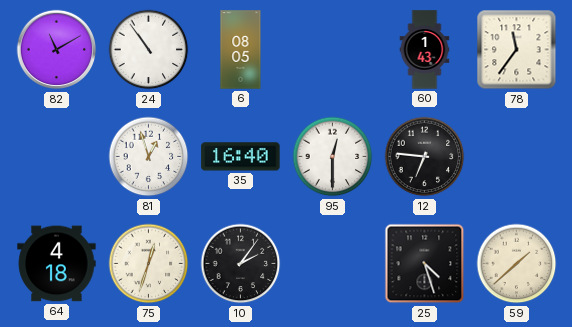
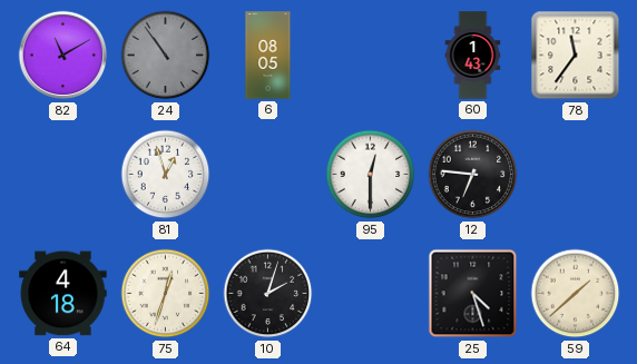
24 dial: white -> grey
35: 16:40 -> none
10: 2:06 -> 2:03
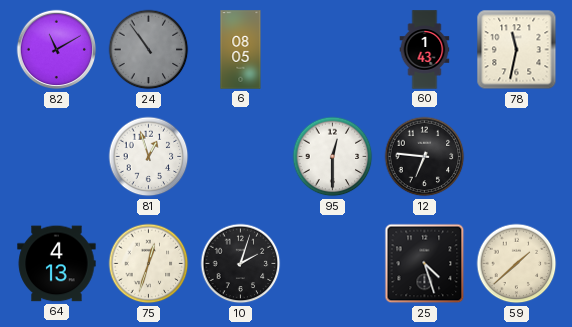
78: 11:36 -> 11:32
64: 4:18 -> 4:13
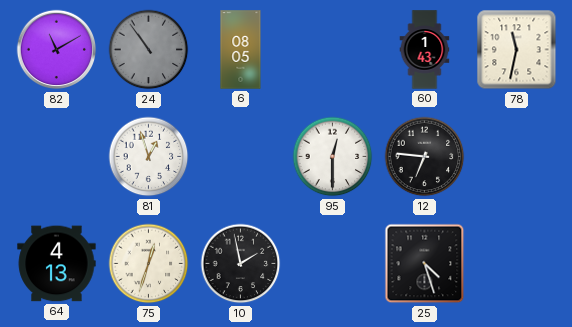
10: 2:03 -> 1:58
59: 1:38 -> none
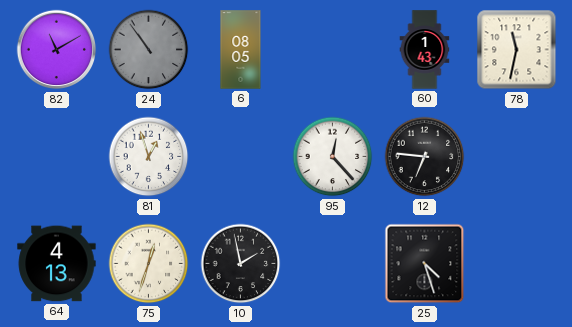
95: 12:30 -> 12:23
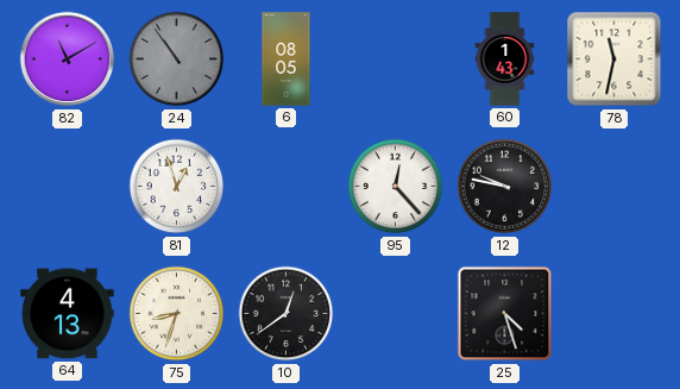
12: 6:46 -> 9:47
75: 12:33 -> 8:33
10: 1:58 -> 12:39
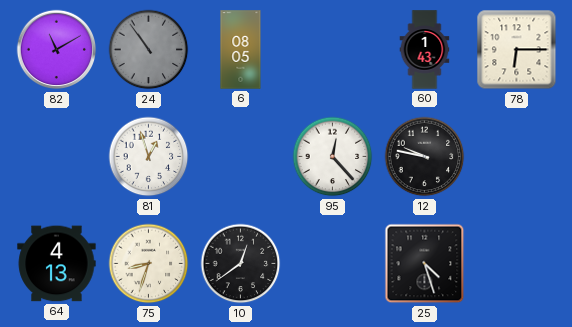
78: 11:32 -> 6:15
